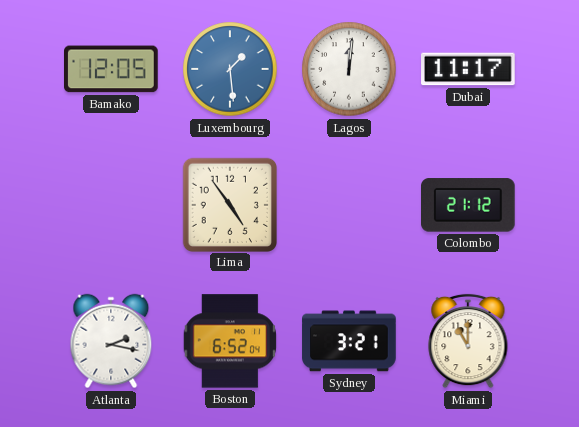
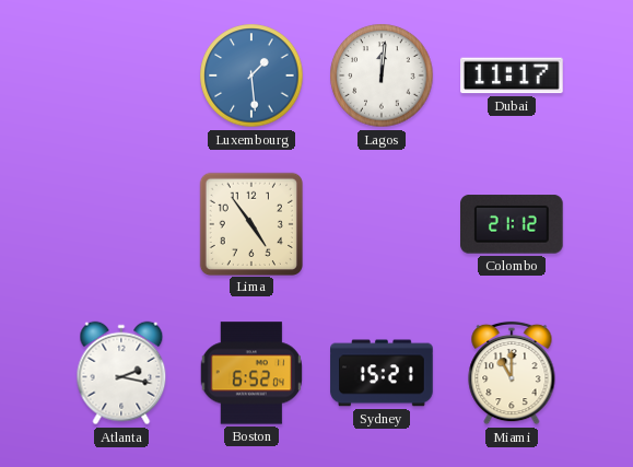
Bamako: 12:05 -> none
Sydney: 3:21 -> 15:21
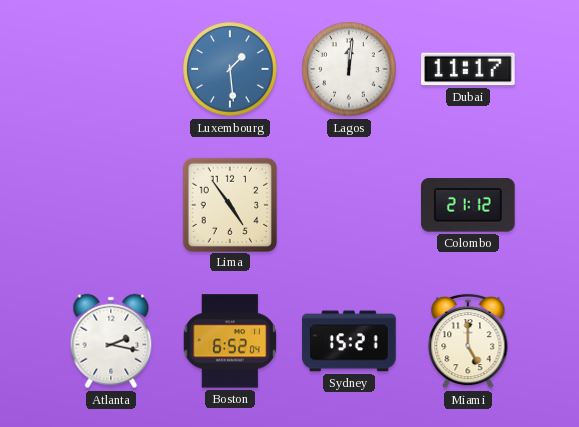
Miami: 11:00 -> 5:00
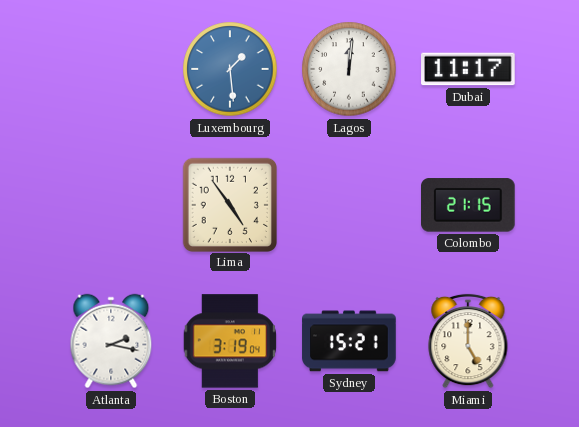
Colombo: 21:12 -> 21:15
Boston: 6:52 -> 3:19
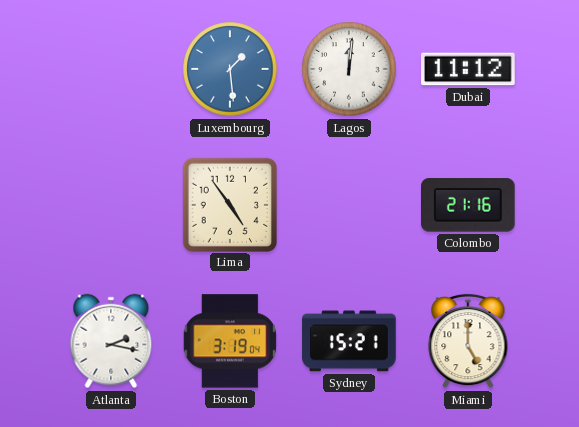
Dubai: 11:17 -> 11:12
Colombo: 21:15 -> 21:16
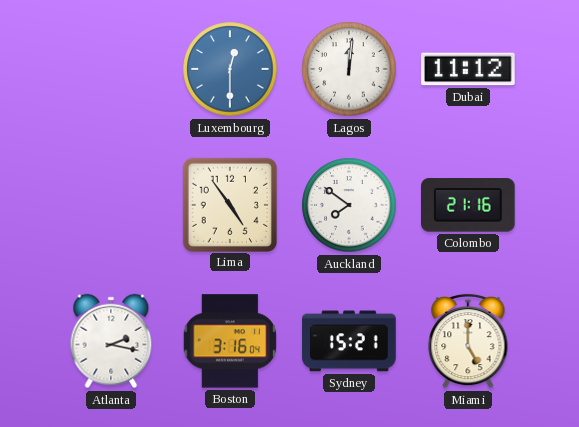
Luxembourg: 1:29 -> 12:30
Auckland: none -> 7:51
Boston: 3:19 -> 3:16
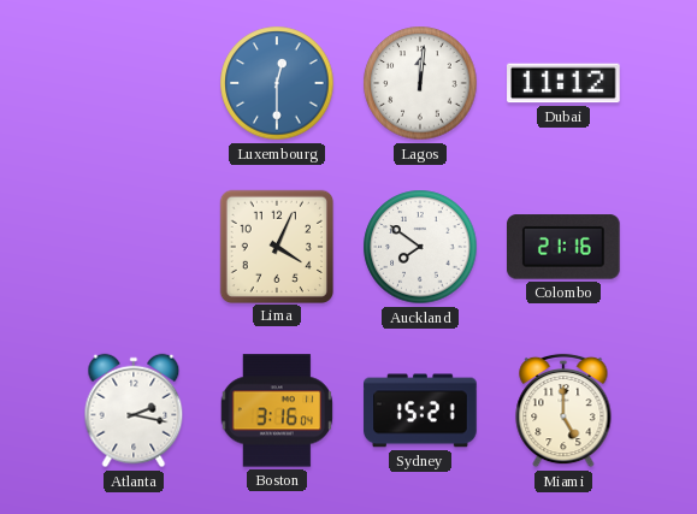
Lima: 4:54 -> 4:04
